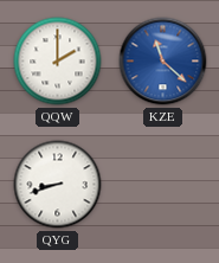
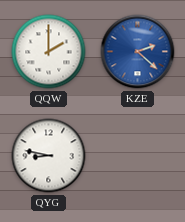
KZE: 11:22 -> 2:22
QYG: 8:42 -> 8:47
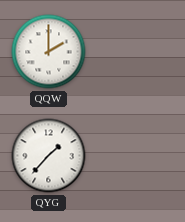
KZE: 2:22 -> none
QYG: 8:47 -> 1:37
